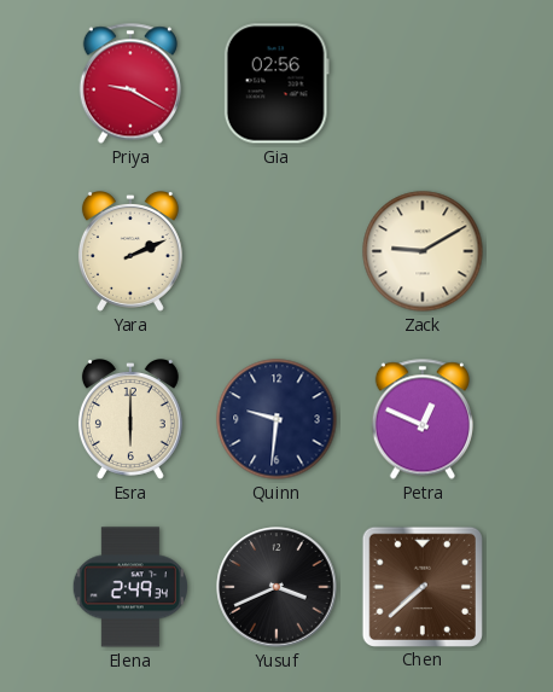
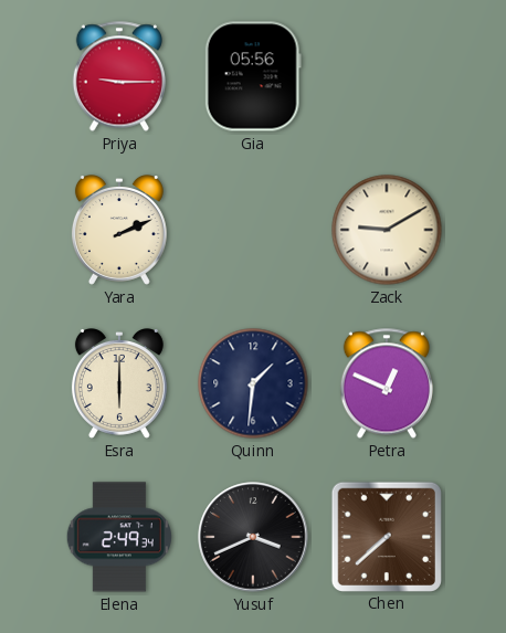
Priya: 9:20 -> 9:15
Gia: 02:56 -> 05:56
Quinn: 9:31 -> 1:31
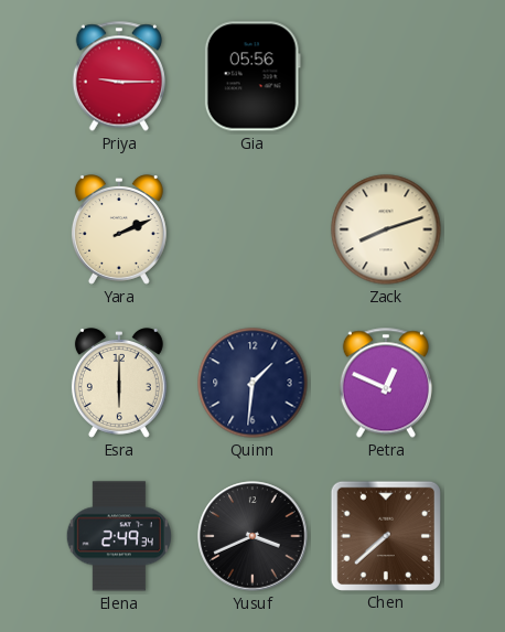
Zack: 9:10 -> 8:12
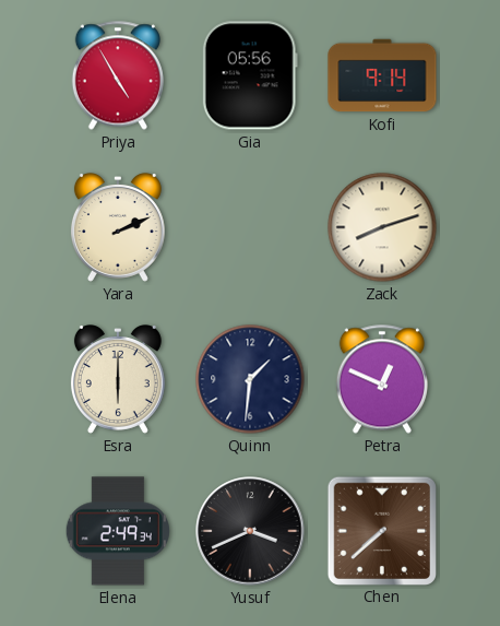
Priya: 9:15 -> 4:55
Kofi: none -> 9:14
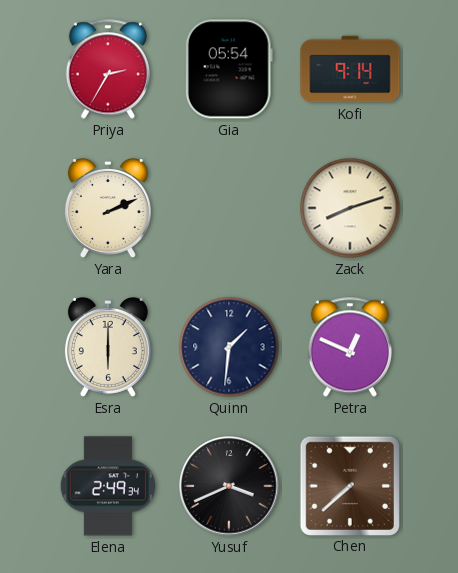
Priya: 4:55 -> 2:35
Gia: 05:56 -> 05:54
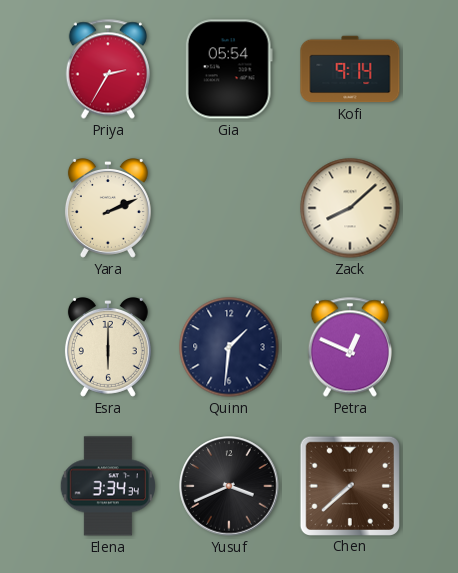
Zack: 8:12 -> 8:08
Elena: 2:49 -> 3:34
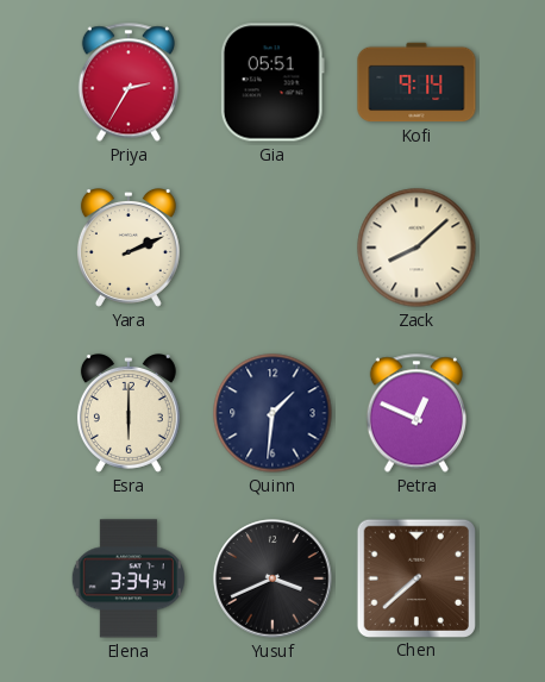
Gia: 05:54 -> 05:51
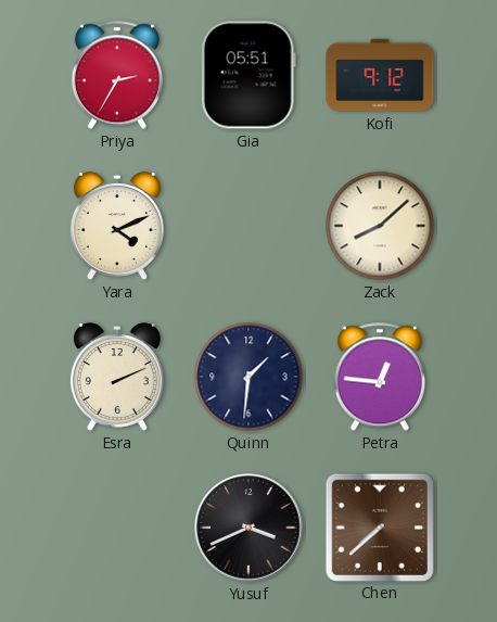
Kofi: 9:14 -> 9:12
Yara: 2:11 -> 4:11
Esra: 6:00 -> 2:11
Petra: 12:49 -> 12:46
Elena: 3:34 -> none
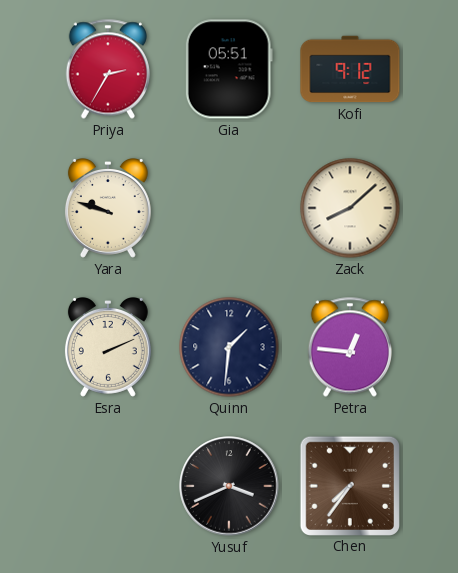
Yara: 4:11 -> 9:48
Chen: 7:38 -> 7:36
